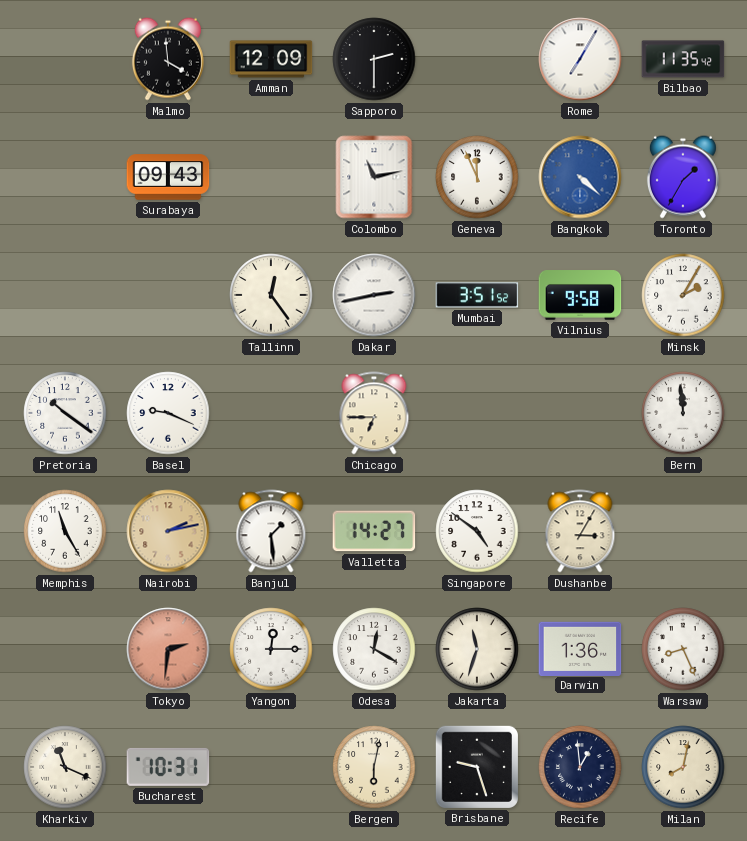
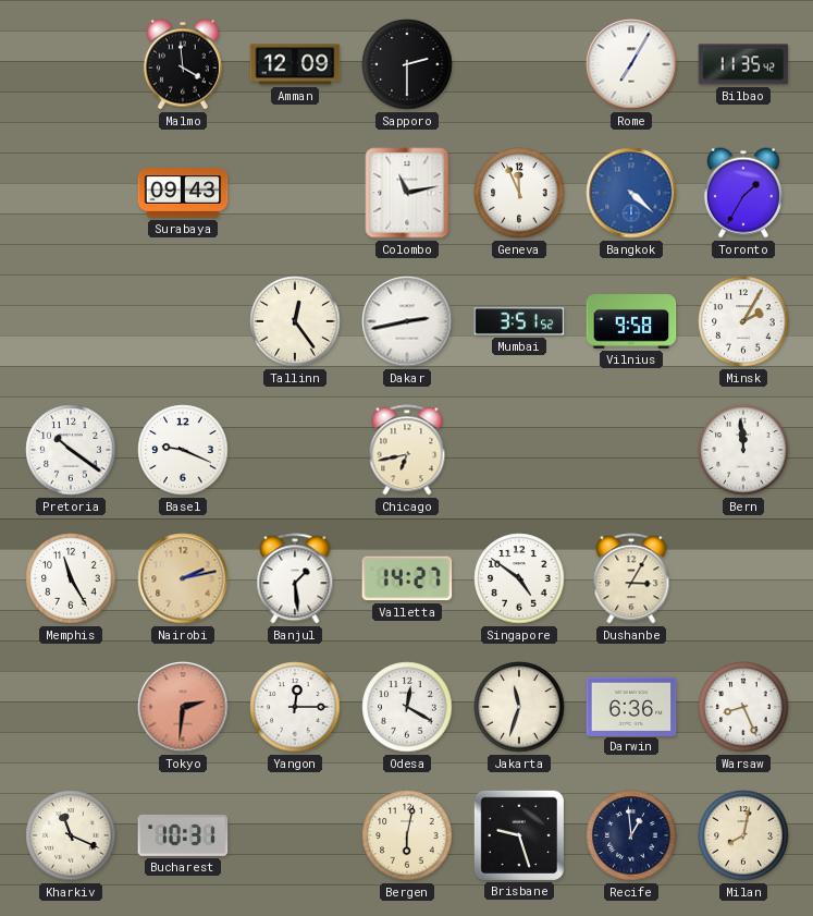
Chicago: 6:45 -> 6:43
Darwin: 1:36 -> 6:36
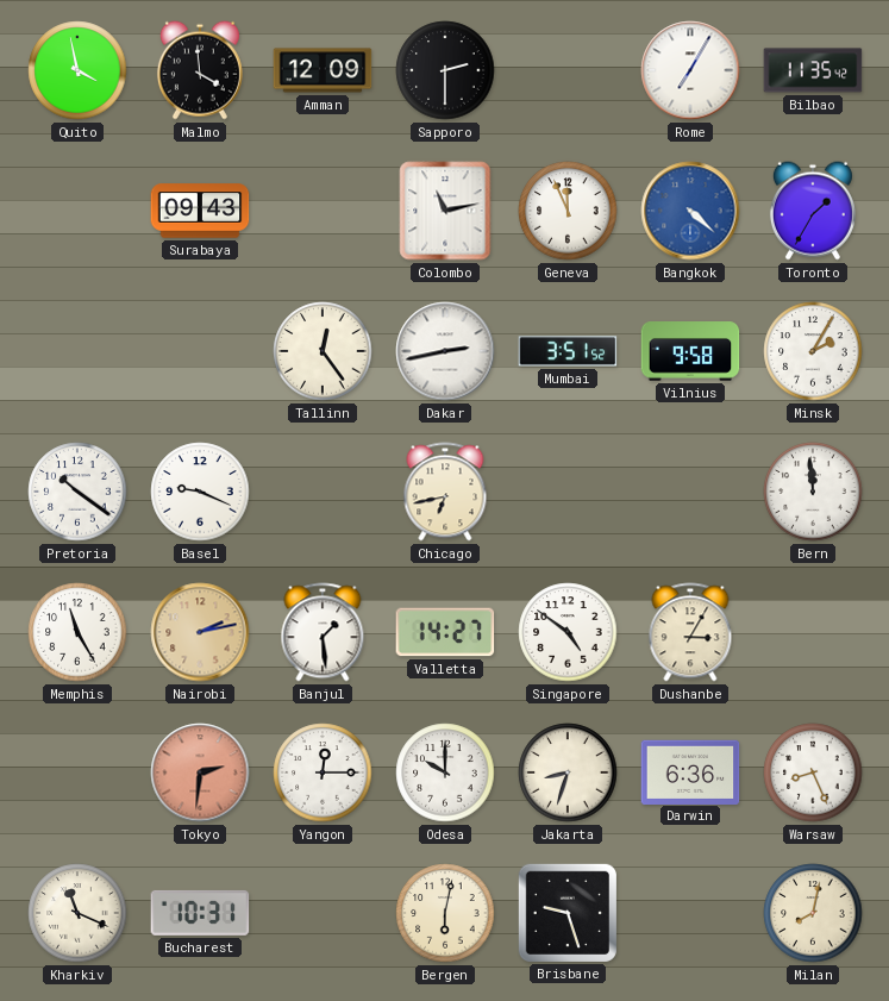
Quito: none -> 3:58
Odesa: 12:20 -> 10:00
Jakarta: 11:33 -> 8:33
Recife: 12:59 -> none
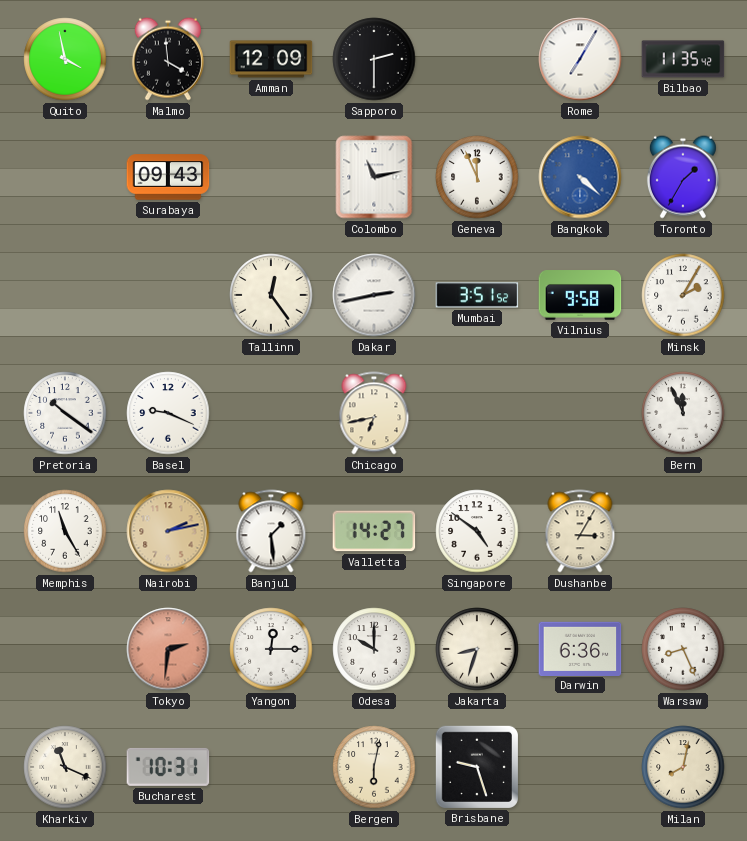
Bern: 11:59 -> 11:56
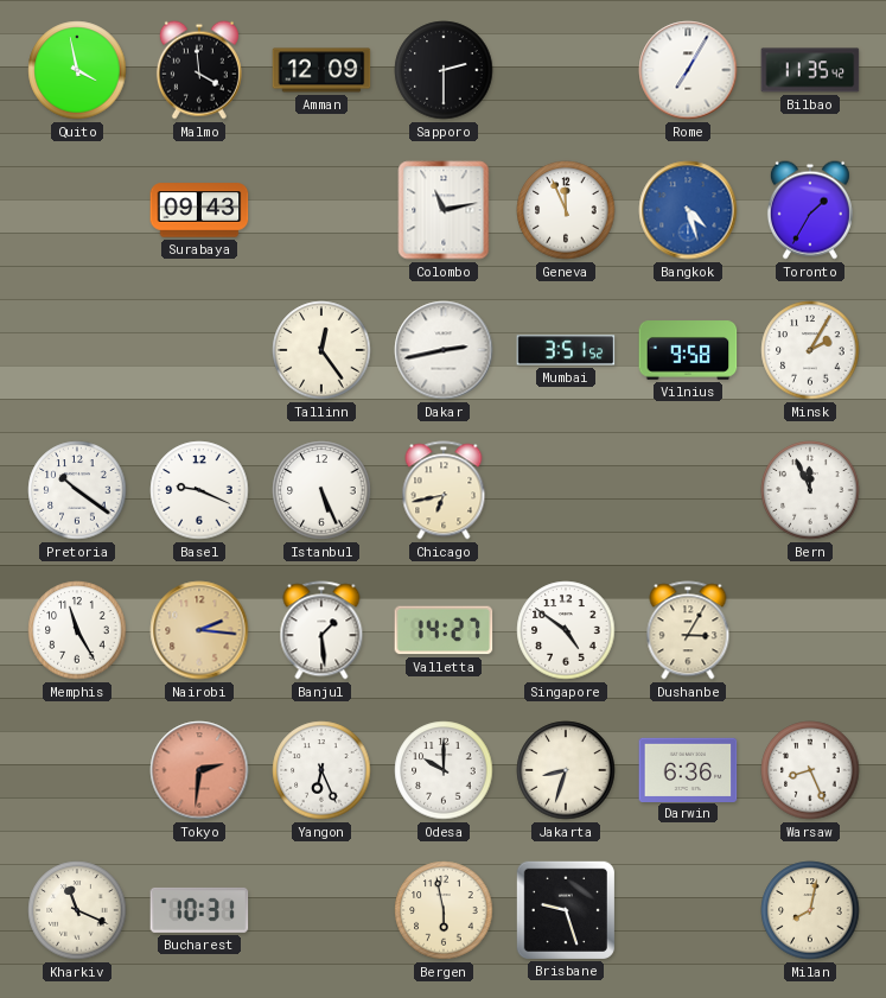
Bangkok: 4:22 -> 4:27
Istanbul: none -> 5:26
Nairobi: 2:13 -> 2:16
Yangon: 12:15 -> 6:26
Bergen: 6:02 -> 5:58
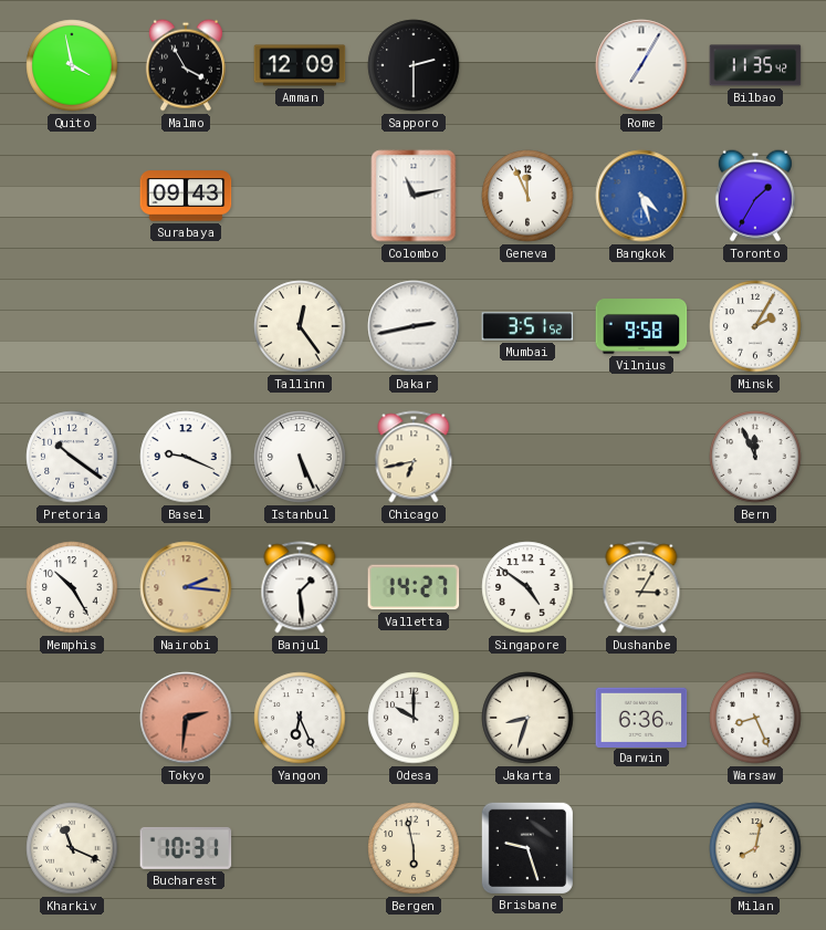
Malmo: 3:59 -> 3:55
Memphis: 11:25 -> 10:25
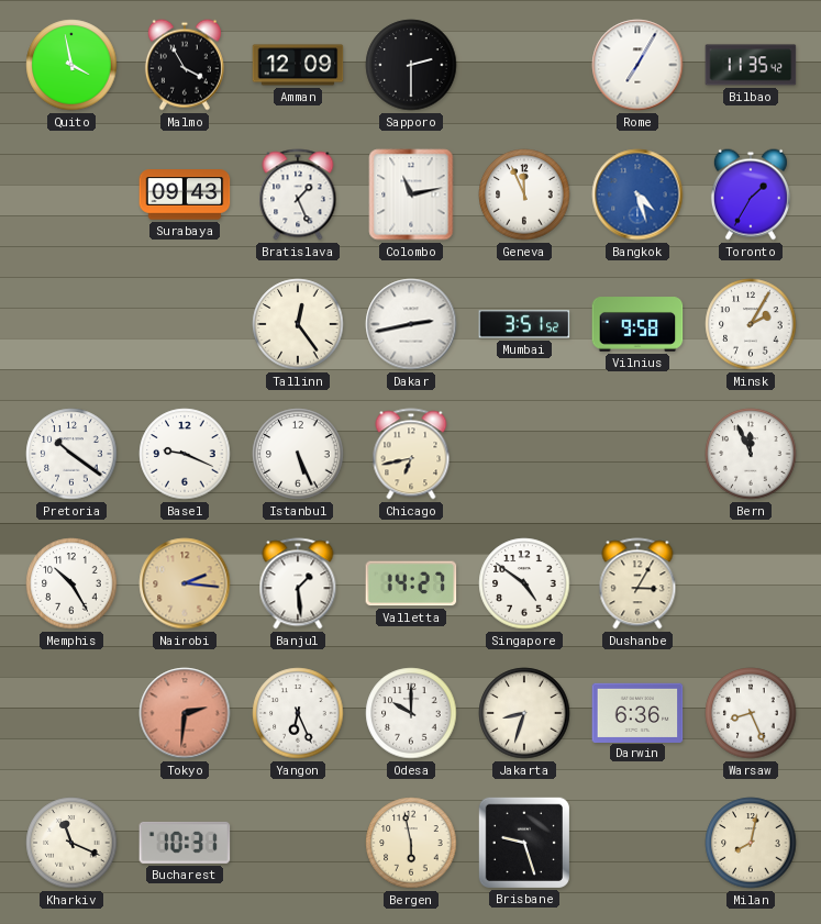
Bratislava: none -> 1:26
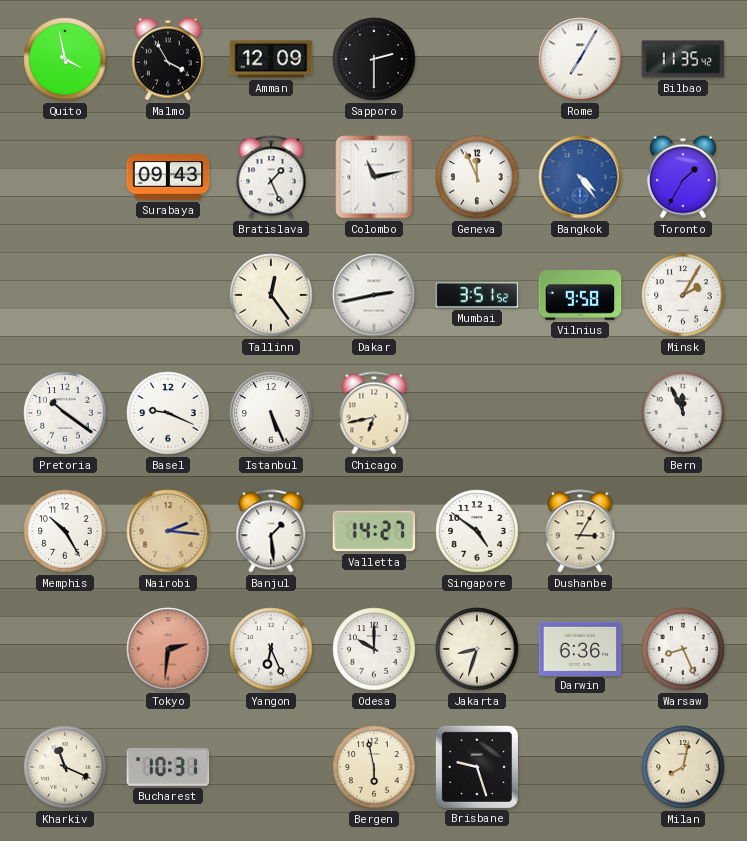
Bangkok: 4:27 -> 4:24
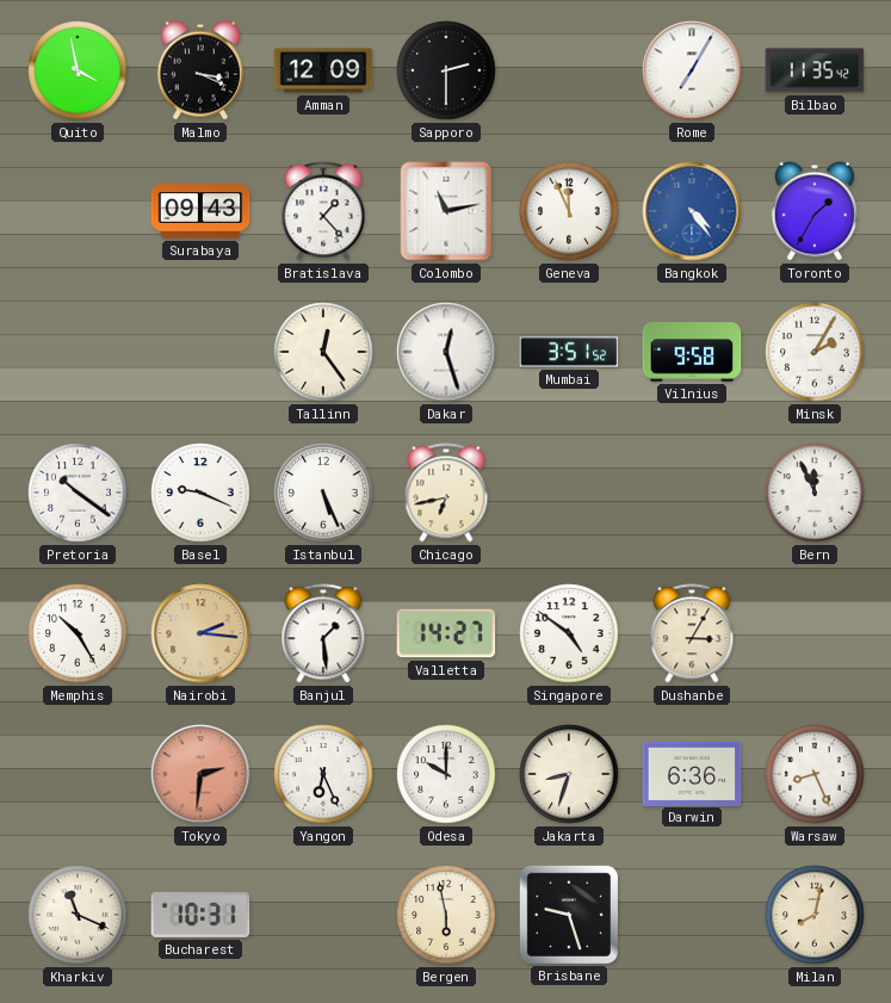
Malmo: 3:55 -> 3:19
Bratislava: 1:26 -> 1:23
Dakar: 2:43 -> 12:27
